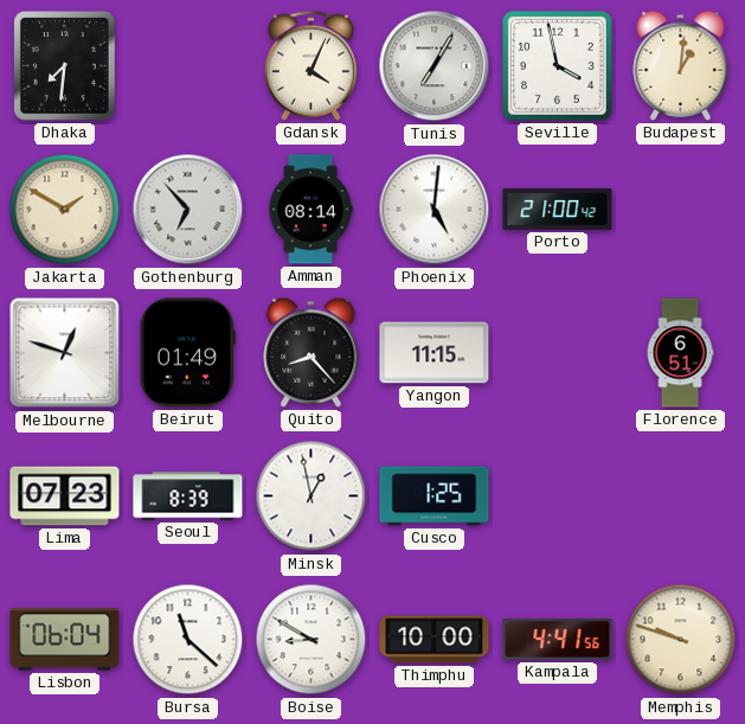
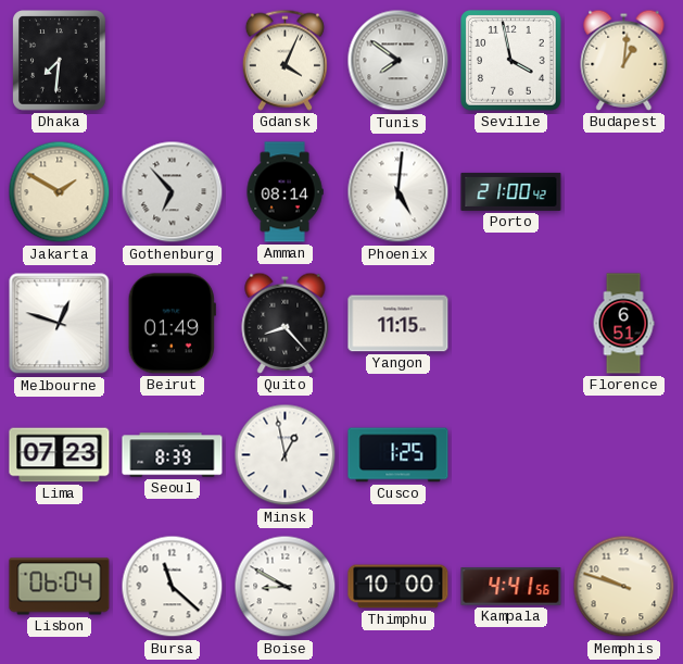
Tunis: 7:05 -> 7:51
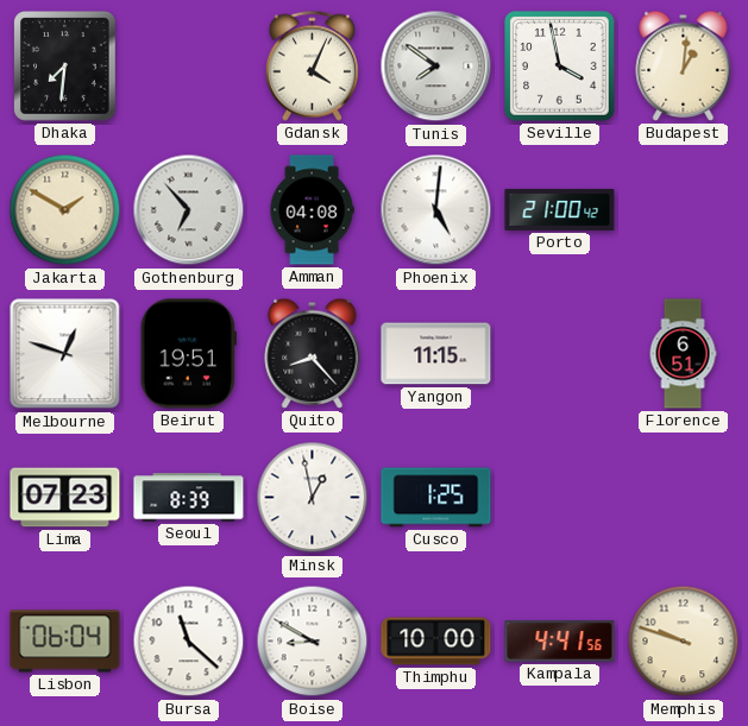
Amman: 08:14 -> 04:08
Beirut: 01:49 -> 19:51
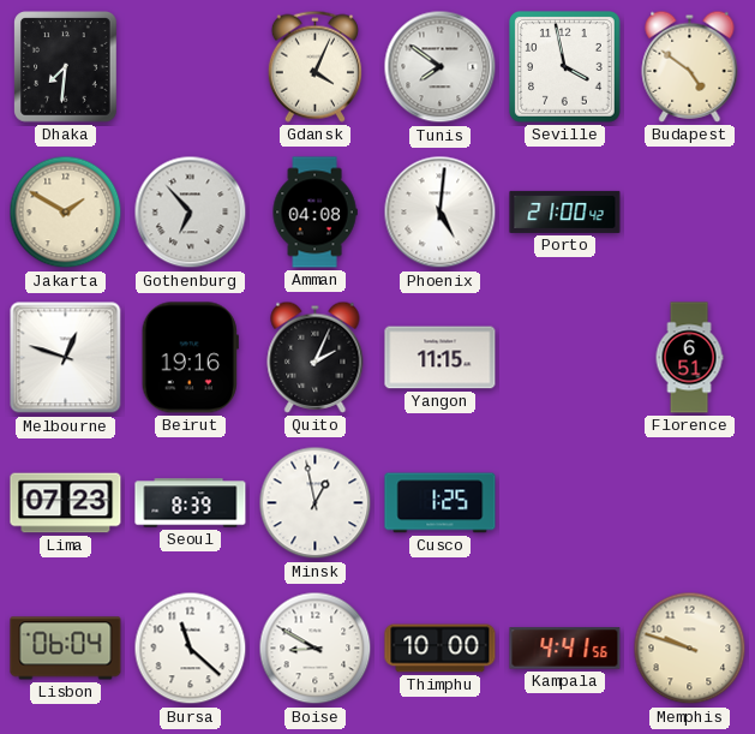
Budapest: 1:01 -> 4:51
Beirut: 19:51 -> 19:16
Quito: 8:23 -> 2:04
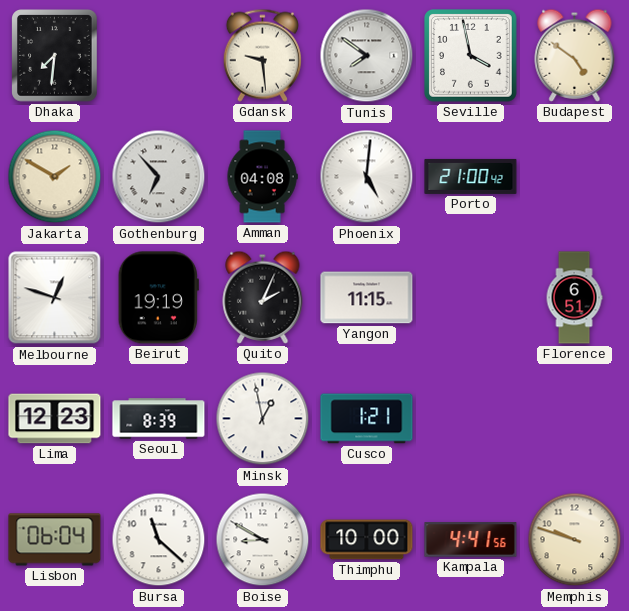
Gdansk: 4:04 -> 9:29
Beirut: 19:16 -> 19:19
Lima: 07:23 -> 12:23
Cusco: 1:25 -> 1:21
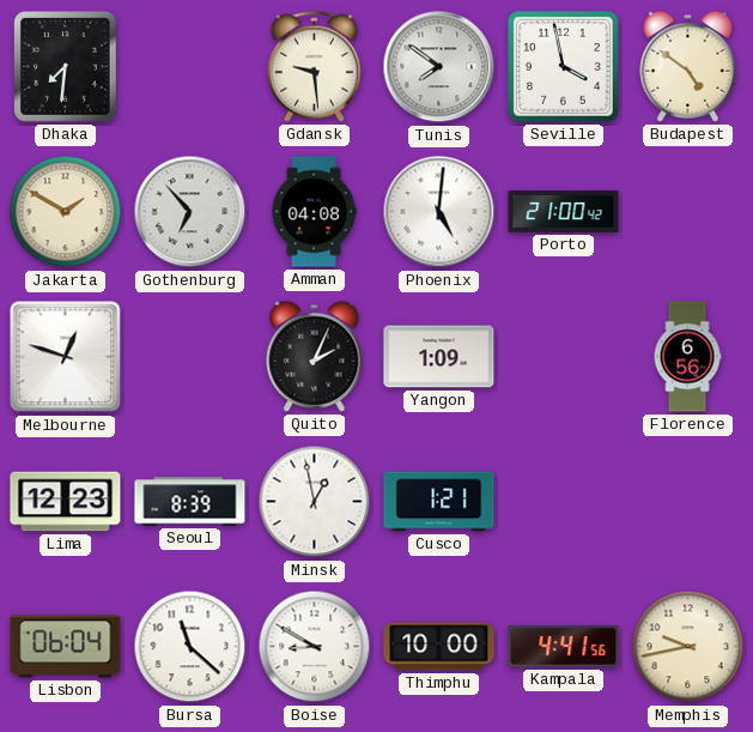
Beirut: 19:19 -> none
Yangon: 11:15 -> 1:09
Florence: 6:51 -> 6:56
Memphis: 9:48 -> 9:43
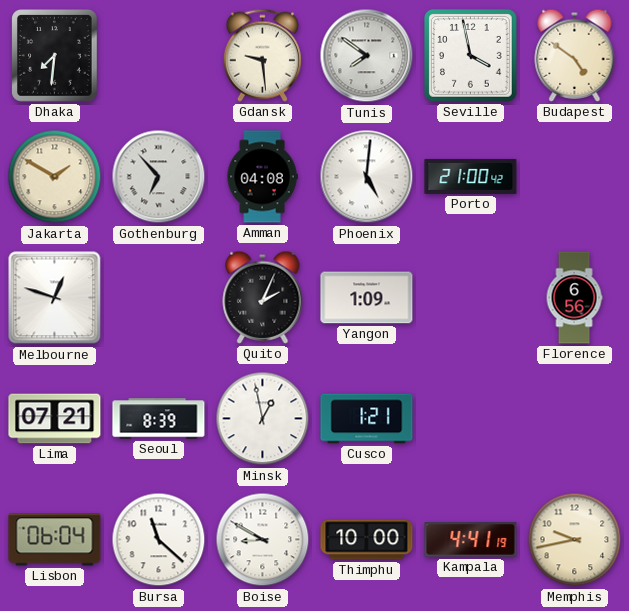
Lima: 12:23 -> 07:21
Kampala: 4:41:56 -> 4:41:19
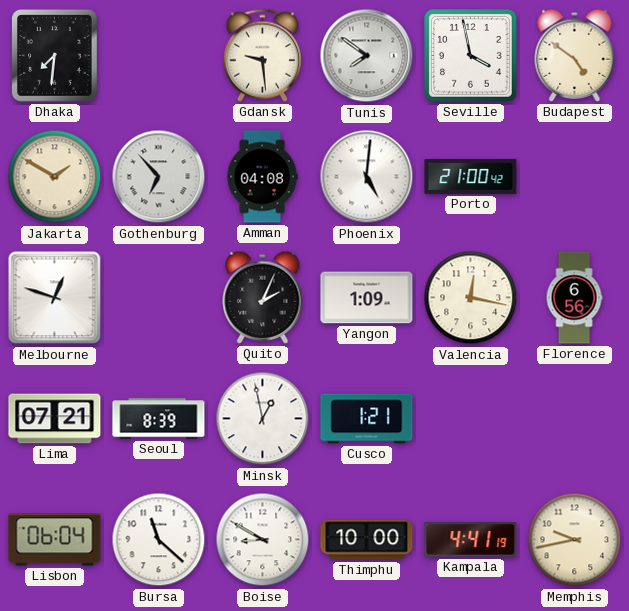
Valencia: none -> 12:17
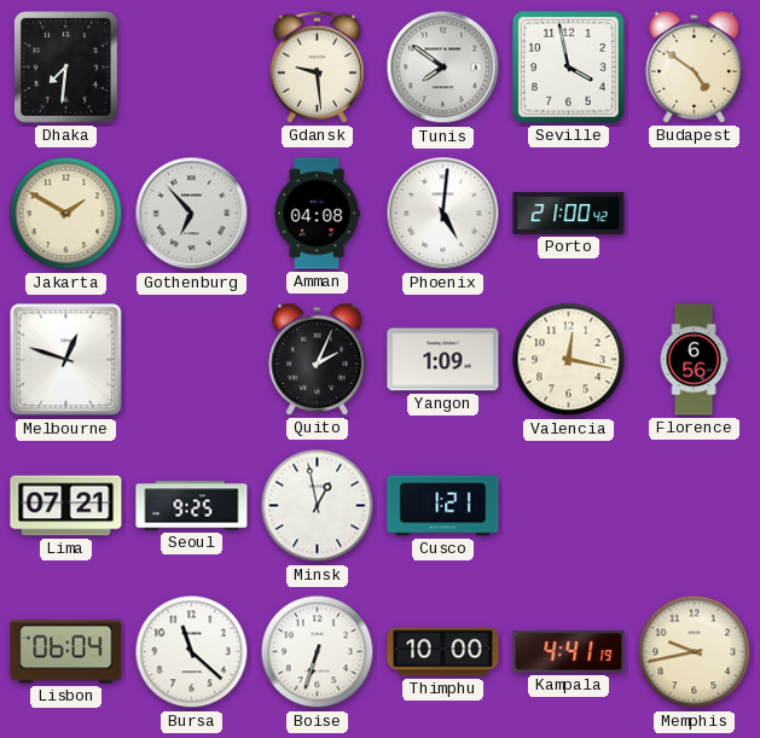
Seoul: 8:39 -> 9:25
Boise: 8:50 -> 6:33
